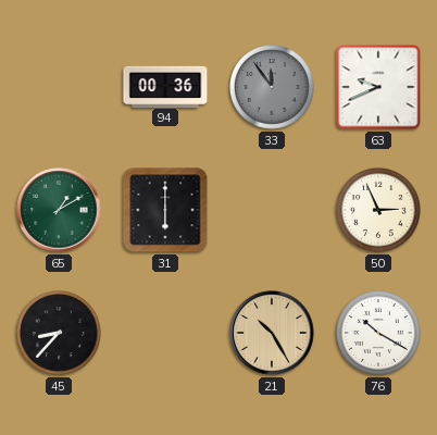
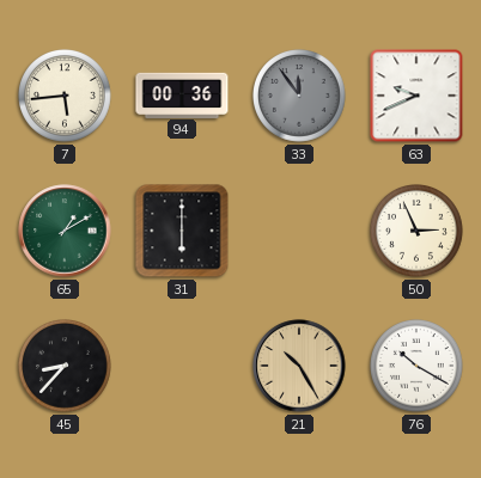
7: none -> 5:44
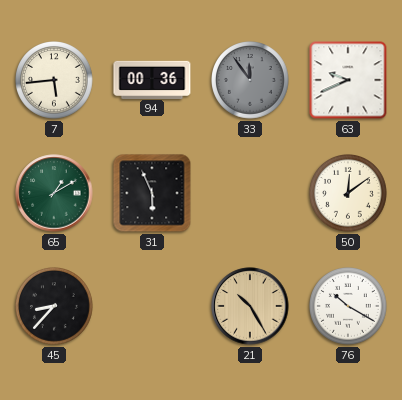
31: 6:00 -> 5:56
50: 2:56 -> 12:09
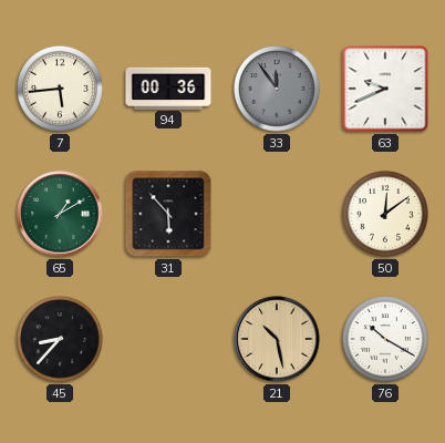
31: 5:56 -> 5:53
21: 10:25 -> 10:28
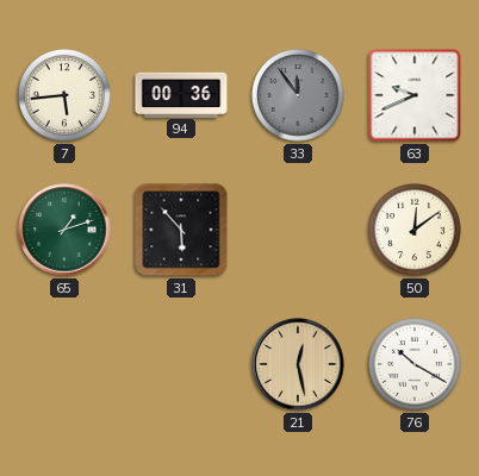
65: 1:10 -> 1:12
45: 8:37 -> none
21: 10:28 -> 12:28
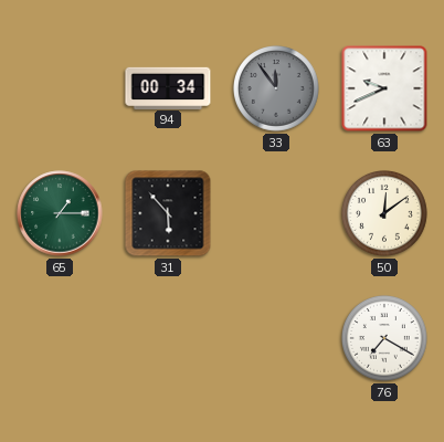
7: 5:44 -> none
94: 00:36 -> 00:34
65: 1:12 -> 1:15
21: 12:28 -> none
76: 10:20 -> 7:20
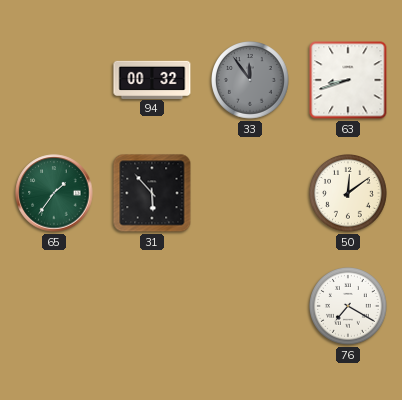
94: 00:34 -> 00:32
63: 9:41 -> 8:42
65: 1:15 -> 1:36
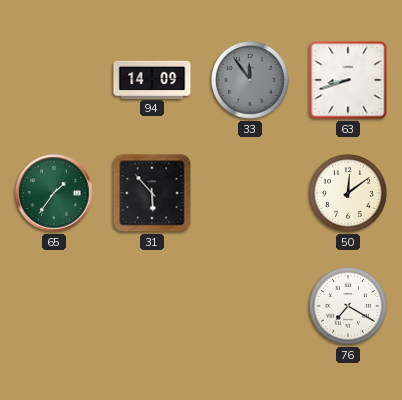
94: 00:32 -> 14:09
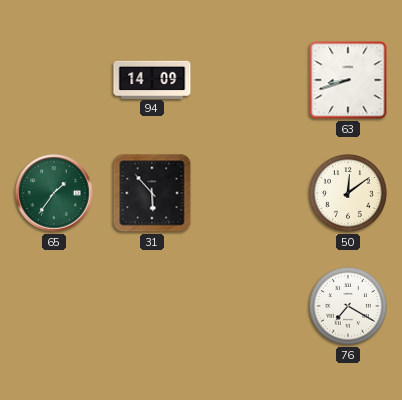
33: 11:54 -> none
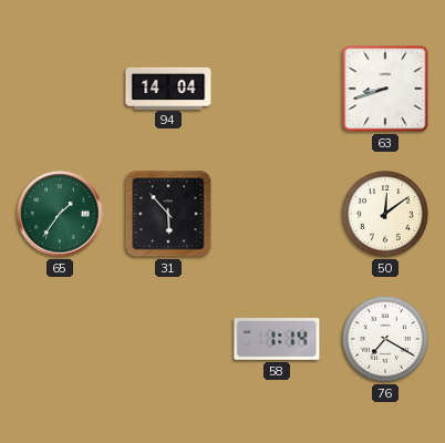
94: 14:09 -> 14:04
58: none -> 1:14
